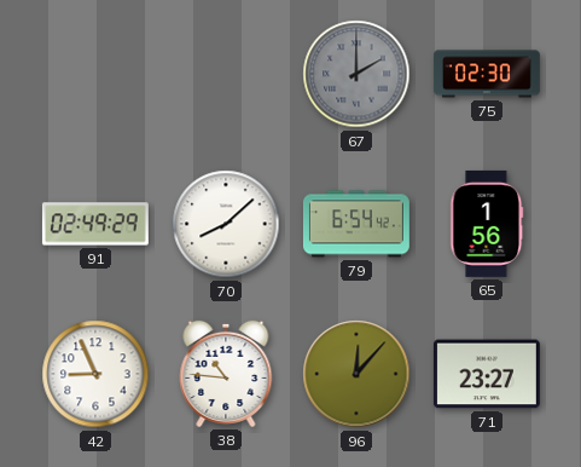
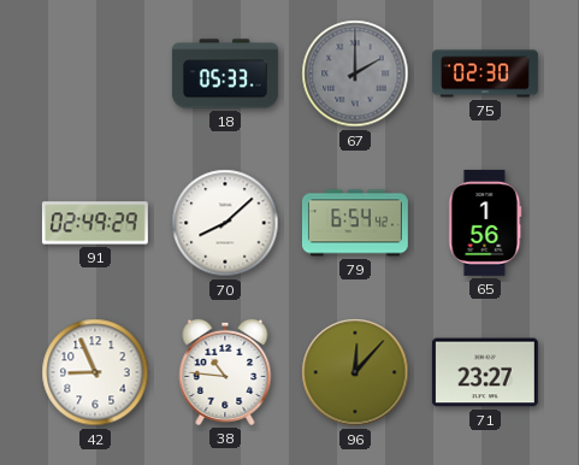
18: none -> 05:33
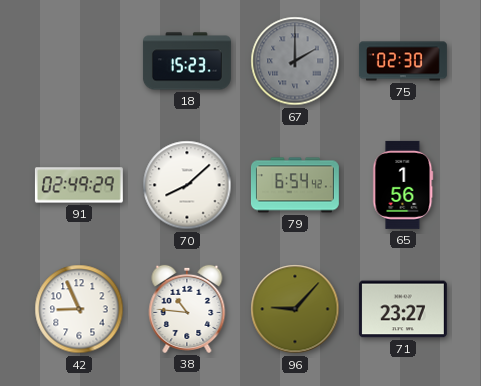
18: 05:33 -> 15:23
96: 12:07 -> 9:07
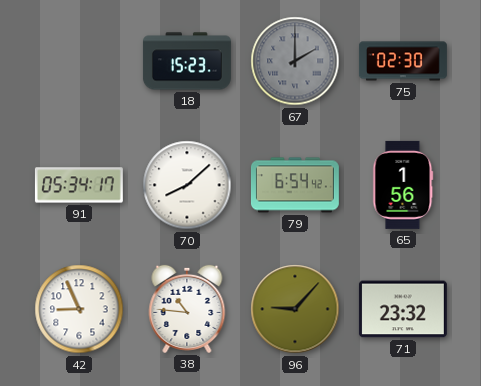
91: 02:49 -> 05:34
71: 23:27 -> 23:32
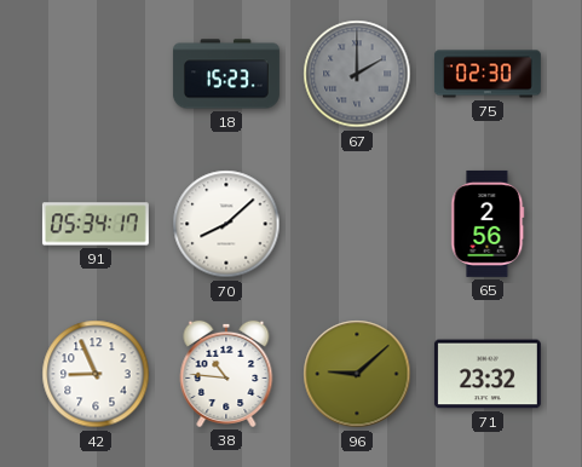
79: 6:54 -> none
65: 1:56 -> 2:56
96: 9:07 -> 9:08
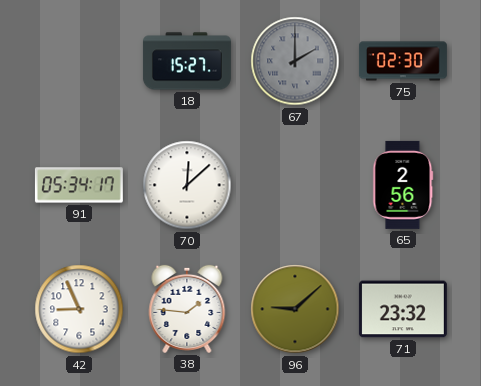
18: 15:23 -> 15:27
70: 8:08 -> 12:08
38: 10:46 -> 1:46
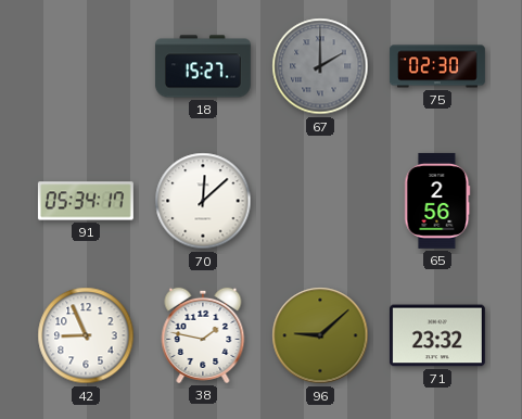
38: 1:46 -> 1:47
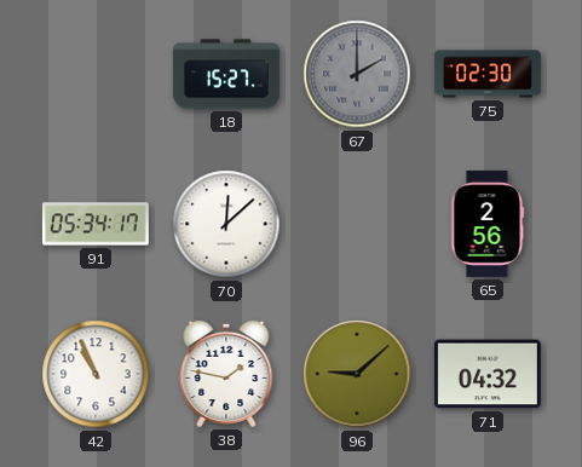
42: 8:56 -> 10:56
71: 23:32 -> 04:32
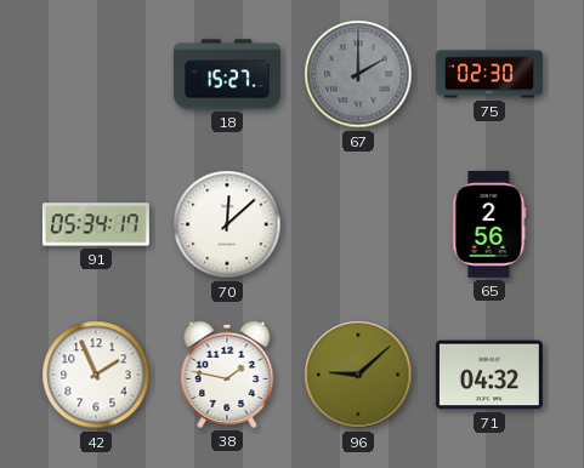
42: 10:56 -> 1:56
